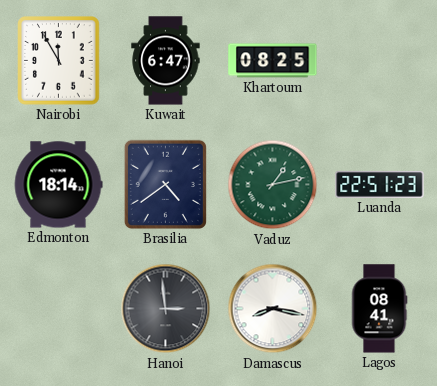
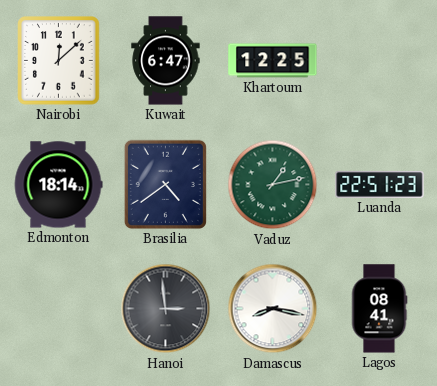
Nairobi: 11:55 -> 12:08
Khartoum: 08:25 -> 12:25
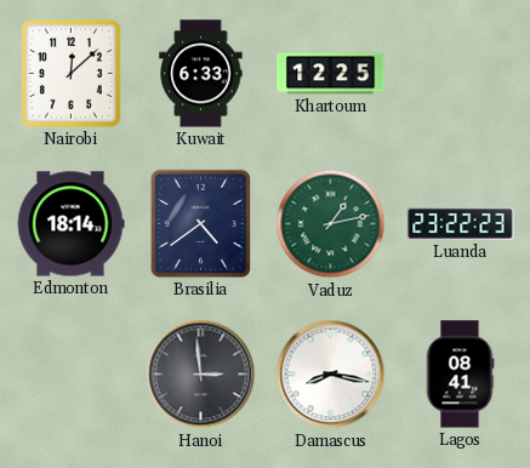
Kuwait: 6:47 -> 6:33
Luanda: 22:51 -> 23:22
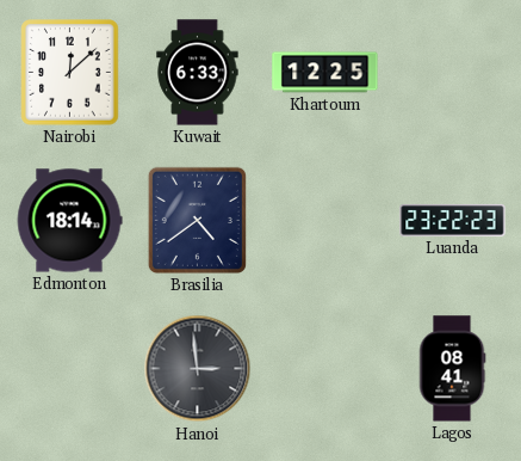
Vaduz: 1:13 -> none
Damascus: 8:17 -> none
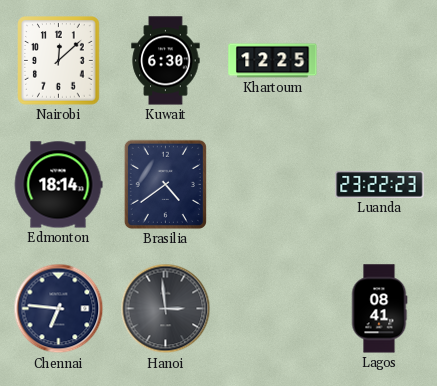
Kuwait: 6:33 -> 6:30
Chennai: none -> 6:46
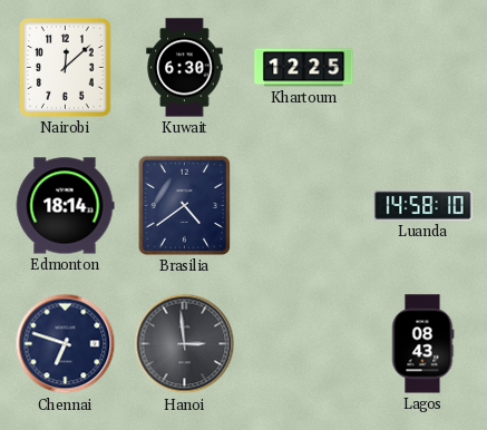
Luanda: 23:22 -> 14:58
Chennai: 6:46 -> 6:48
Lagos: 08:41 -> 08:43
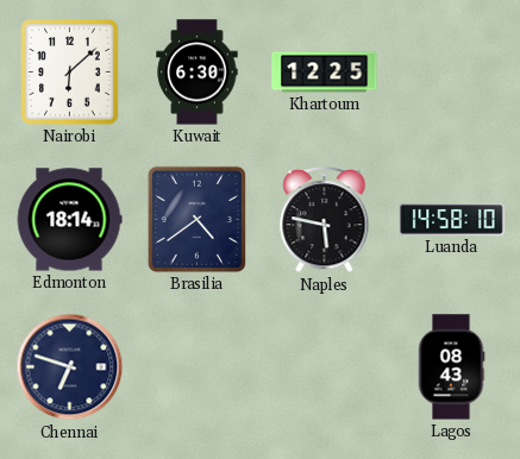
Nairobi: 12:08 -> 6:08
Naples: none -> 5:47
Hanoi: 2:59 -> none
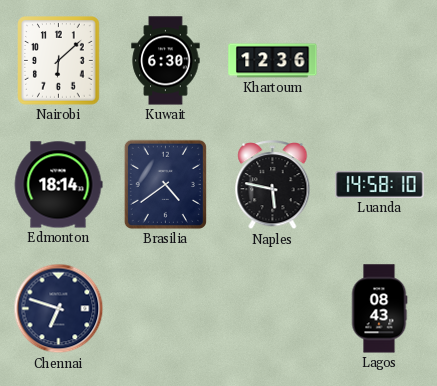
Khartoum: 12:25 -> 12:36
